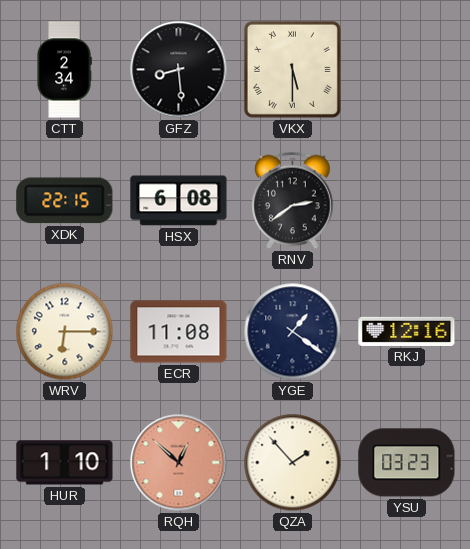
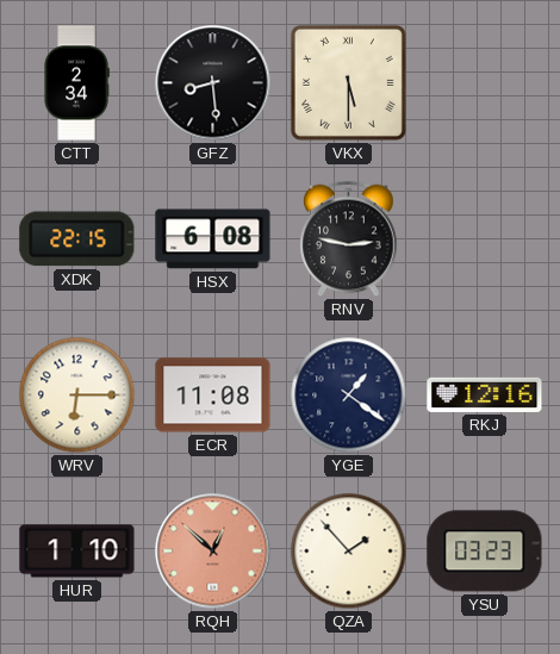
RNV: 2:39 -> 2:47
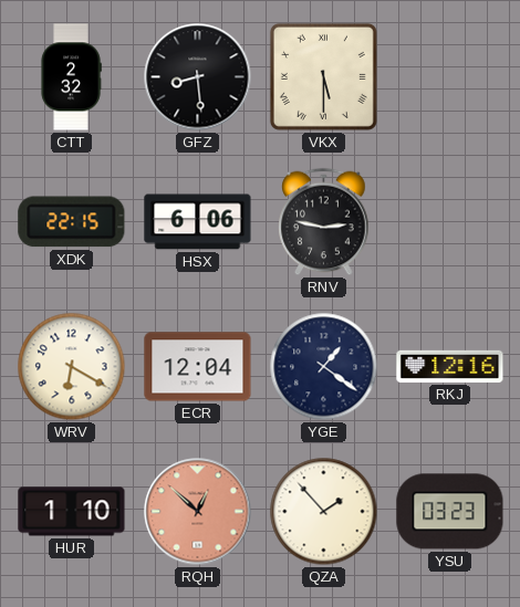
CTT: 2:34 -> 2:32
HSX: 6:08 -> 6:06
WRV: 6:15 -> 6:20
ECR: 11:08 -> 12:04
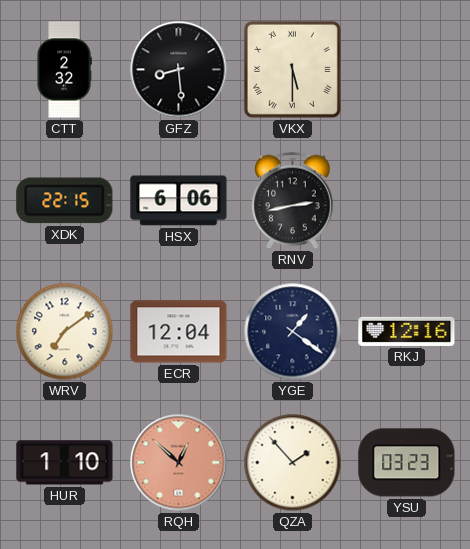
RNV: 2:47 -> 2:43
WRV: 6:20 -> 7:09
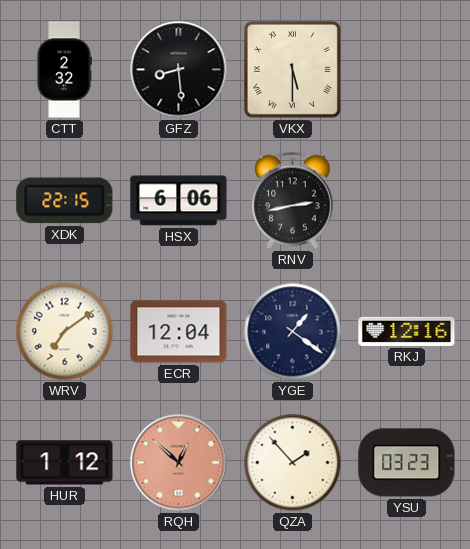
HUR: 1:10 -> 1:12
